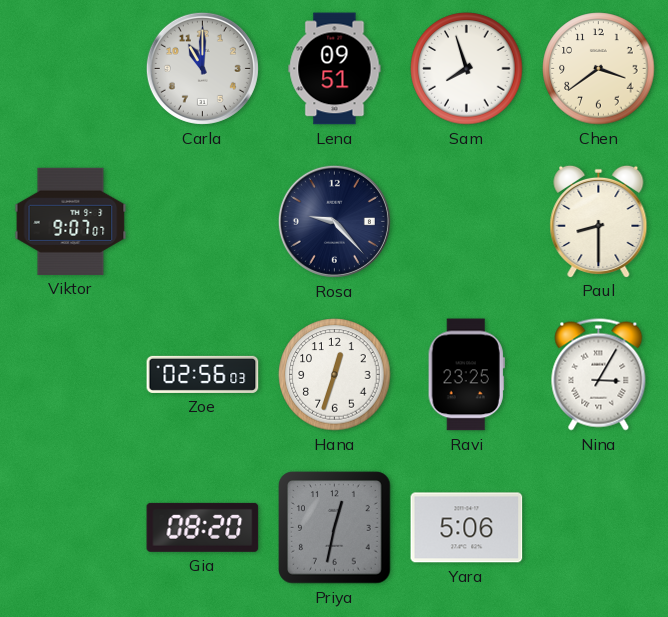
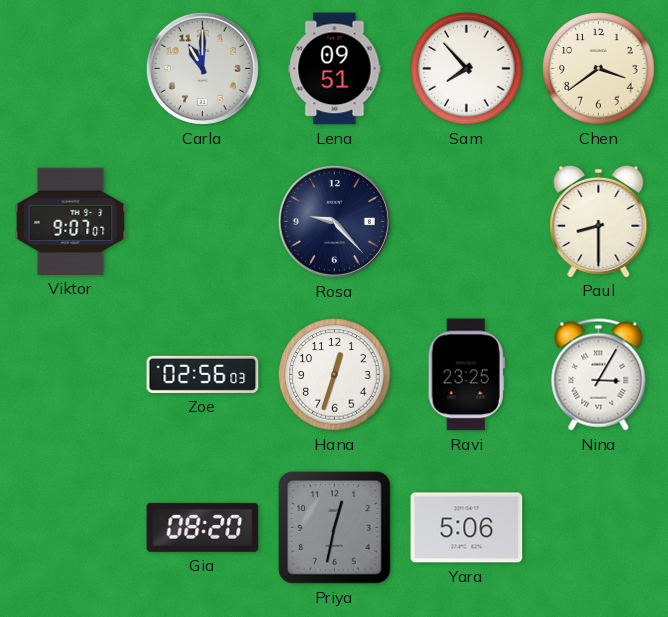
Sam: 7:57 -> 7:53
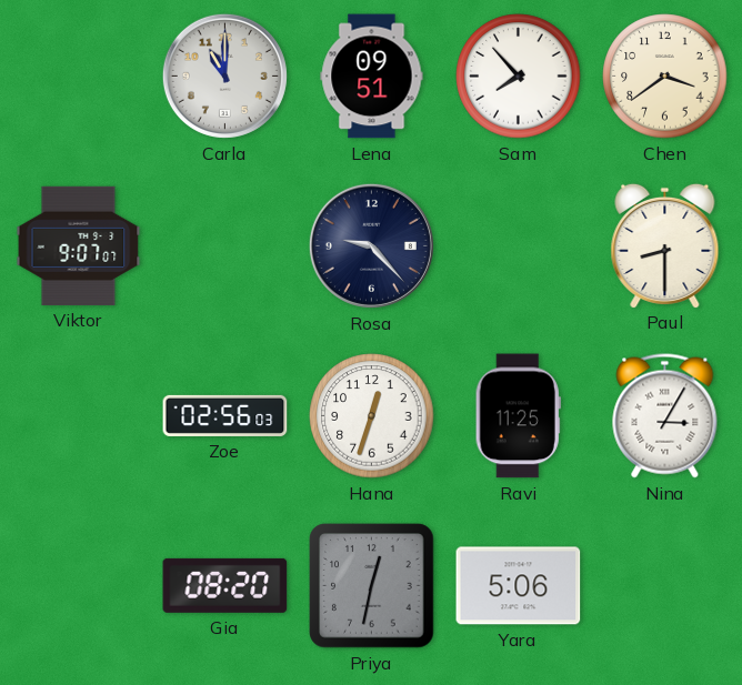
Ravi: 23:25 -> 11:25
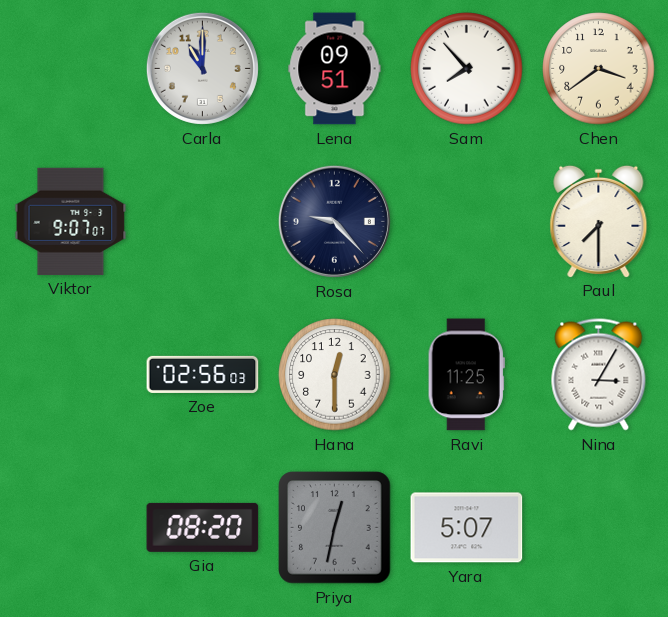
Paul: 8:30 -> 7:30
Hana: 12:33 -> 12:30
Yara: 5:06 -> 5:07
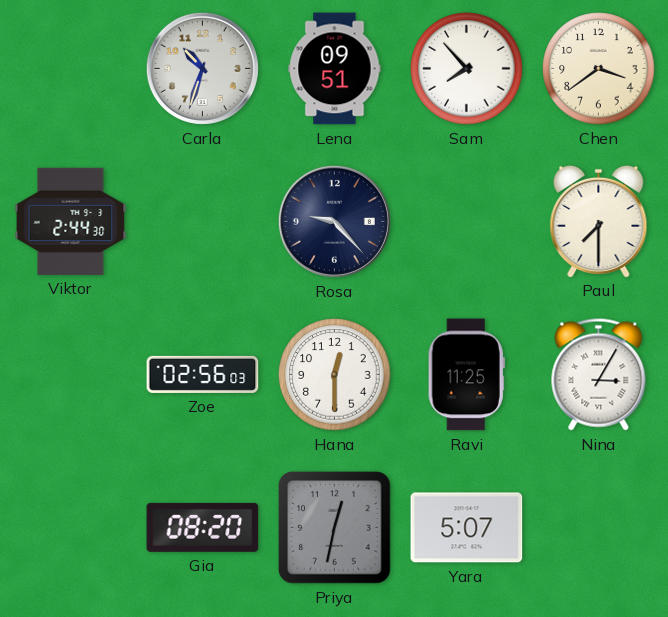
Carla: 11:00 -> 10:33
Viktor: 9:07 -> 2:44
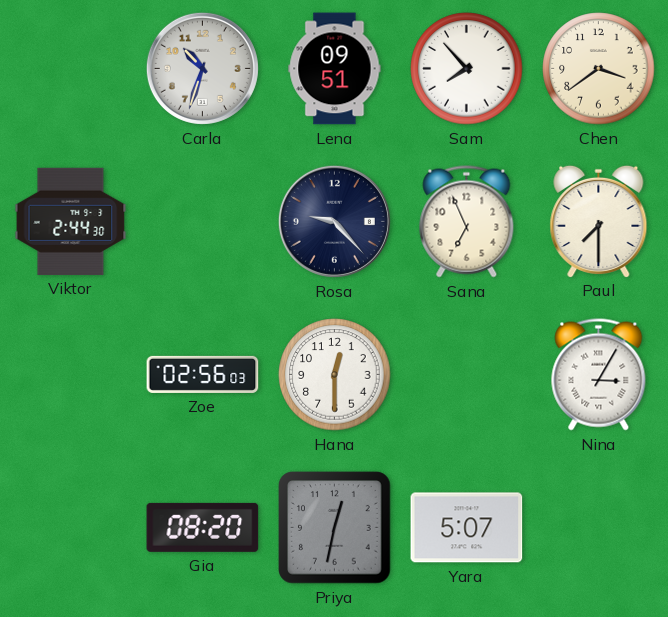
Sana: none -> 6:56
Ravi: 11:25 -> none
